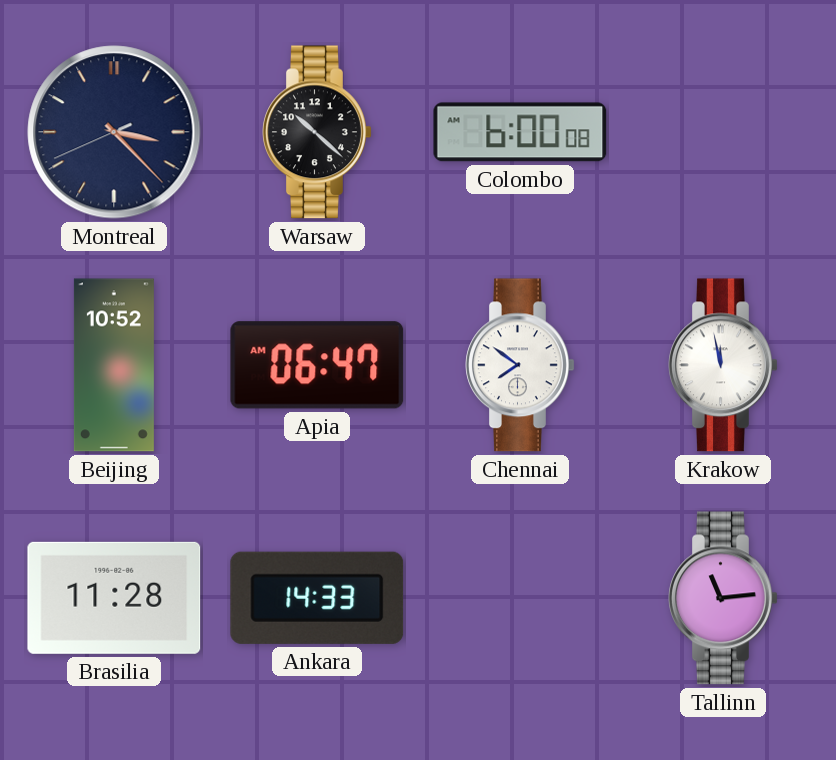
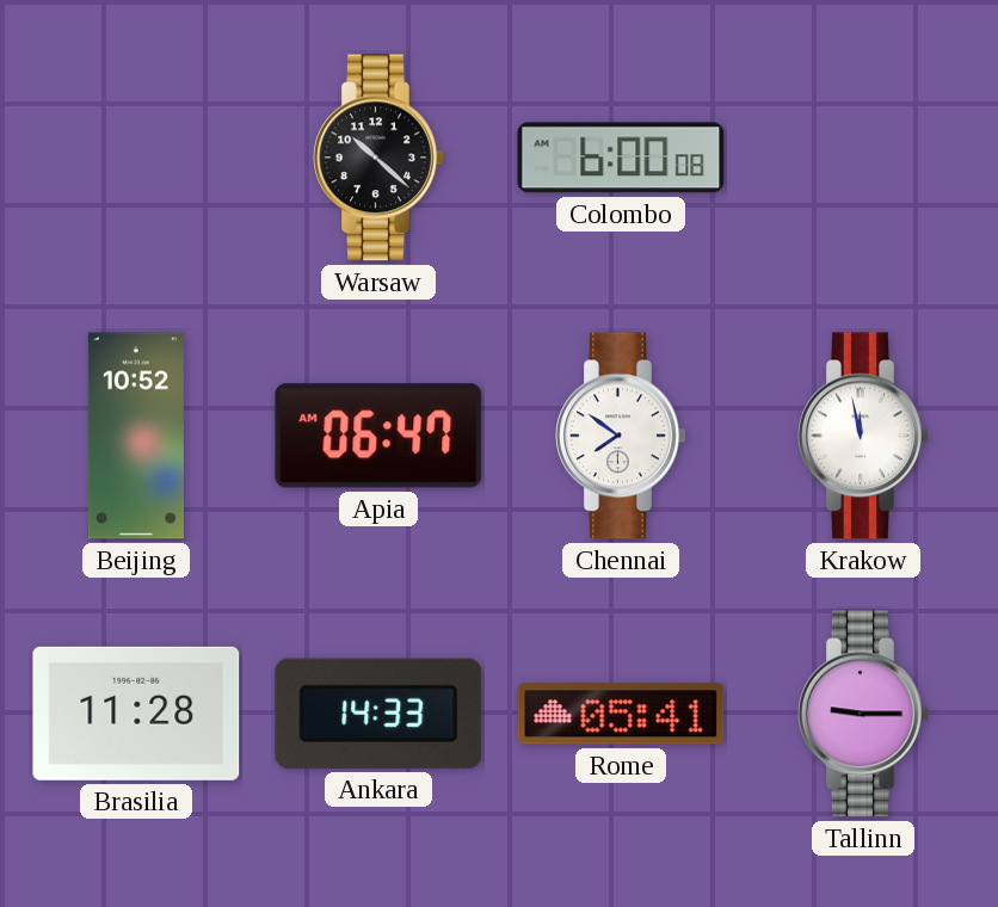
Montreal: 3:22 -> none
Rome: none -> 05:41
Tallinn: 11:14 -> 9:15
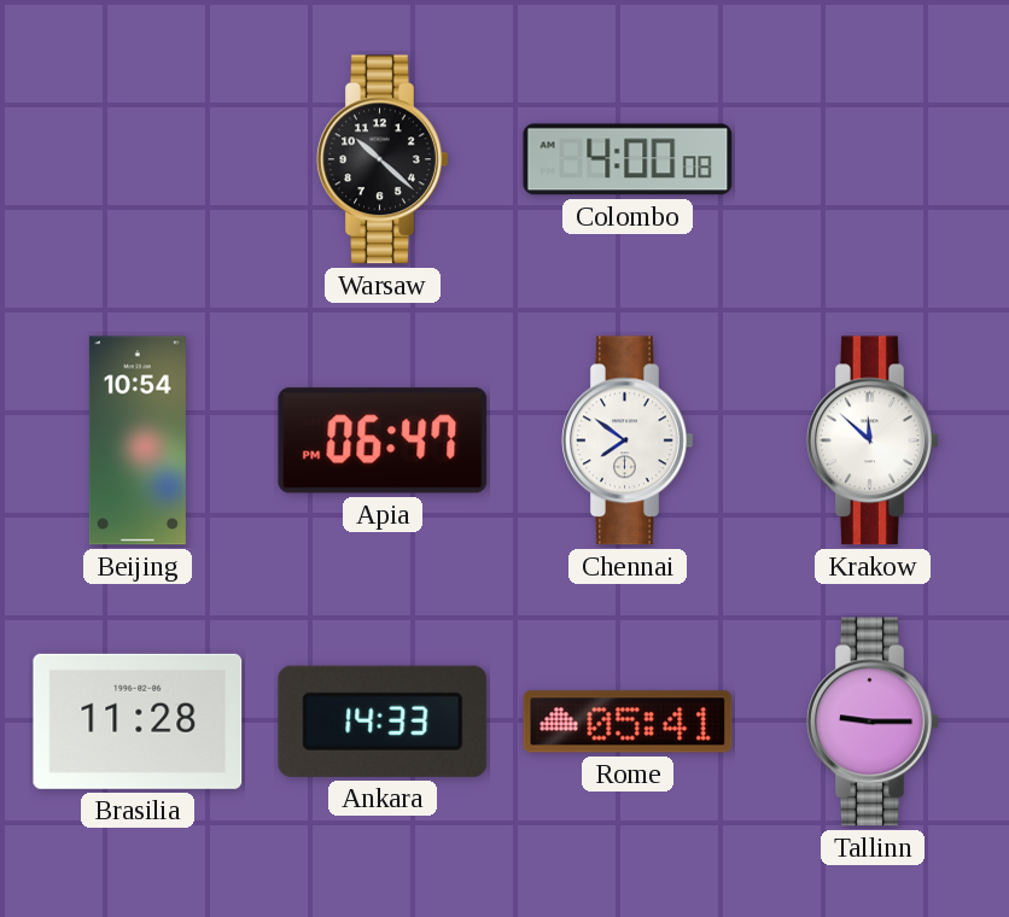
Colombo: 6:00 -> 4:00
Beijing: 10:52 -> 10:54
Apia: 06:47 AM -> 06:47 PM
Krakow: 11:58 -> 11:52
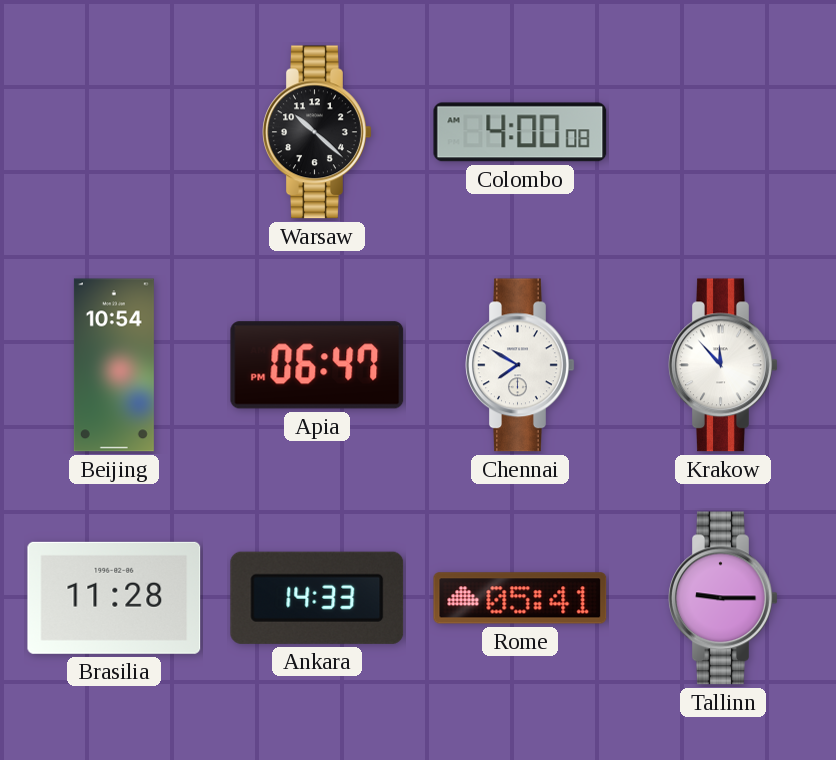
Chennai: 7:51 -> 7:50
Krakow: 11:52 -> 11:53
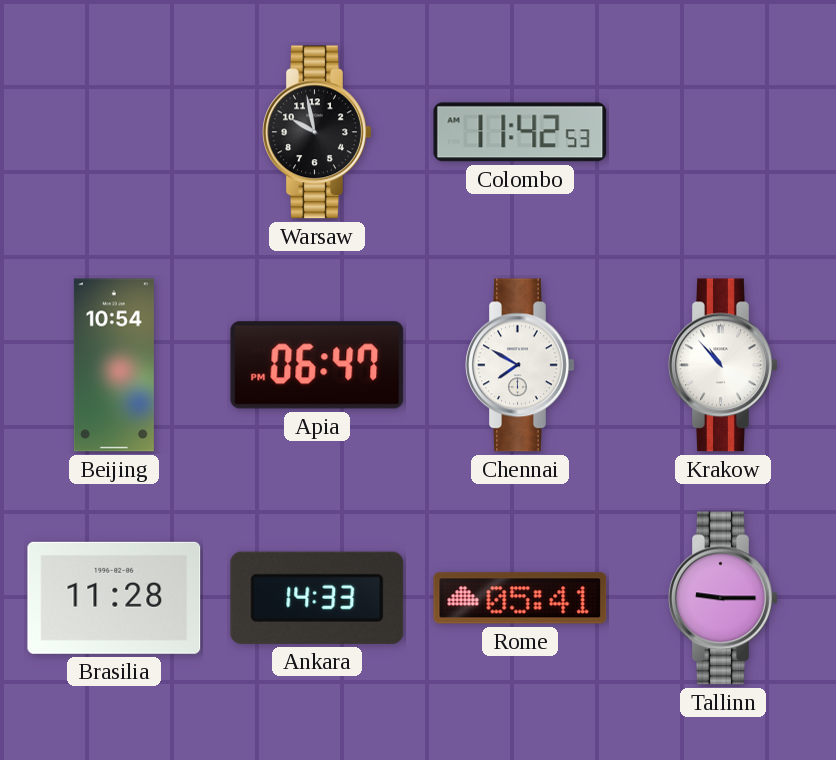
Warsaw: 10:22 -> 9:58
Colombo: 4:00 -> 11:42
Krakow: 11:53 -> 10:53
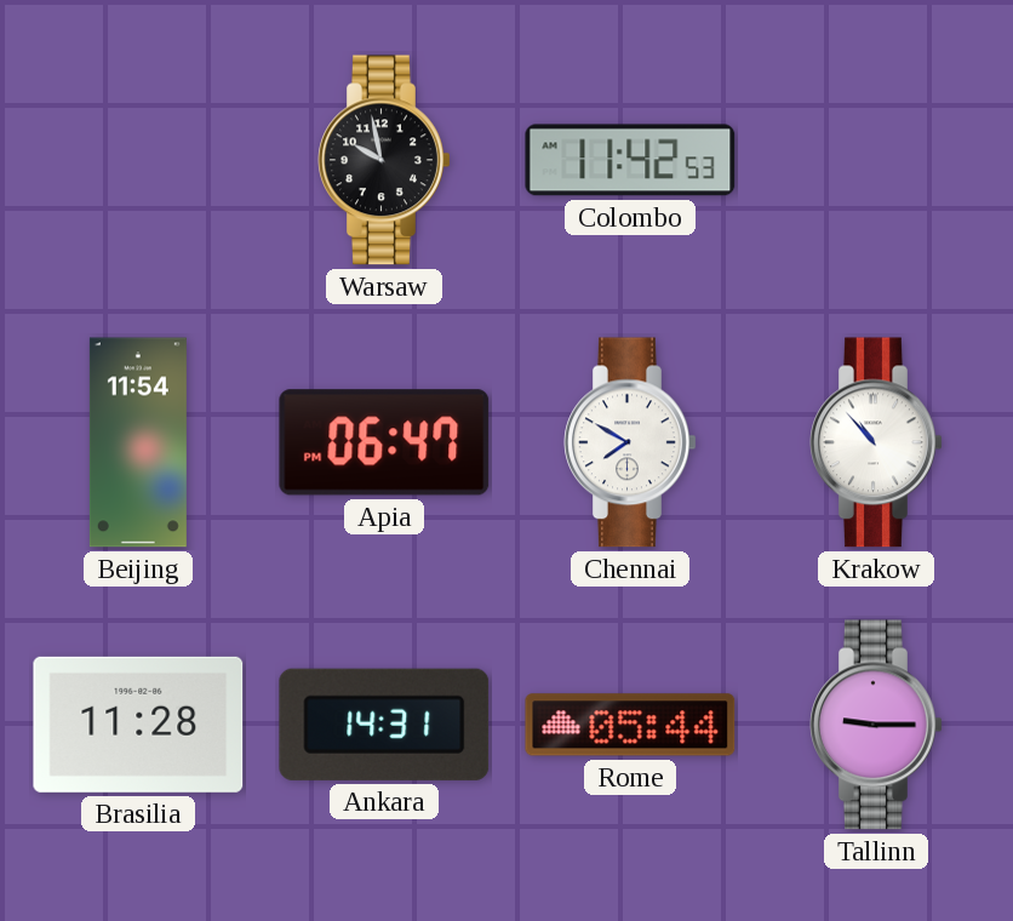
Beijing: 10:54 -> 11:54
Ankara: 14:33 -> 14:31
Rome: 05:41 -> 05:44
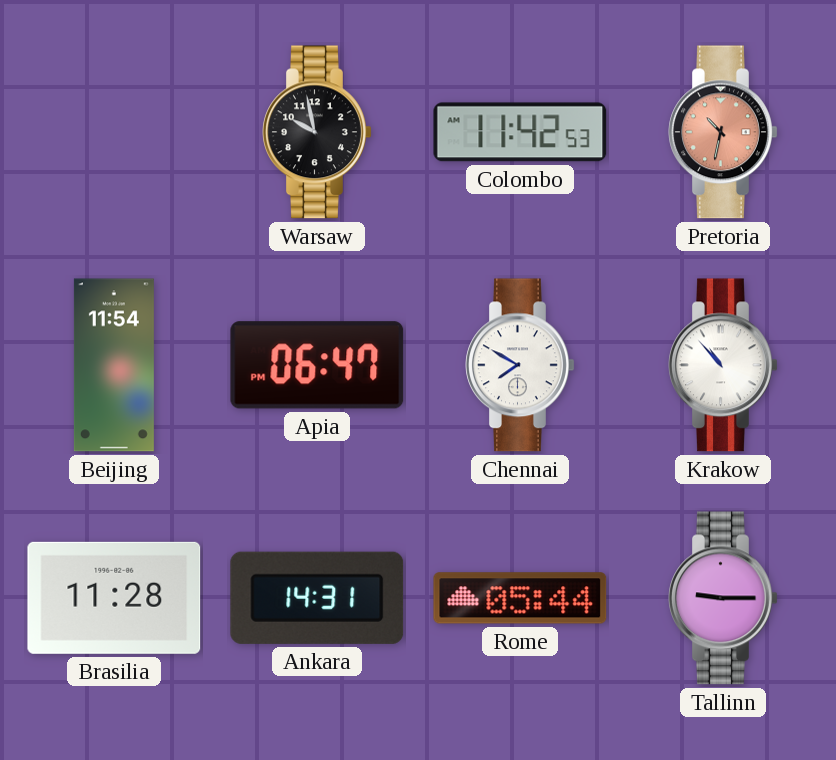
Pretoria: none -> 10:32
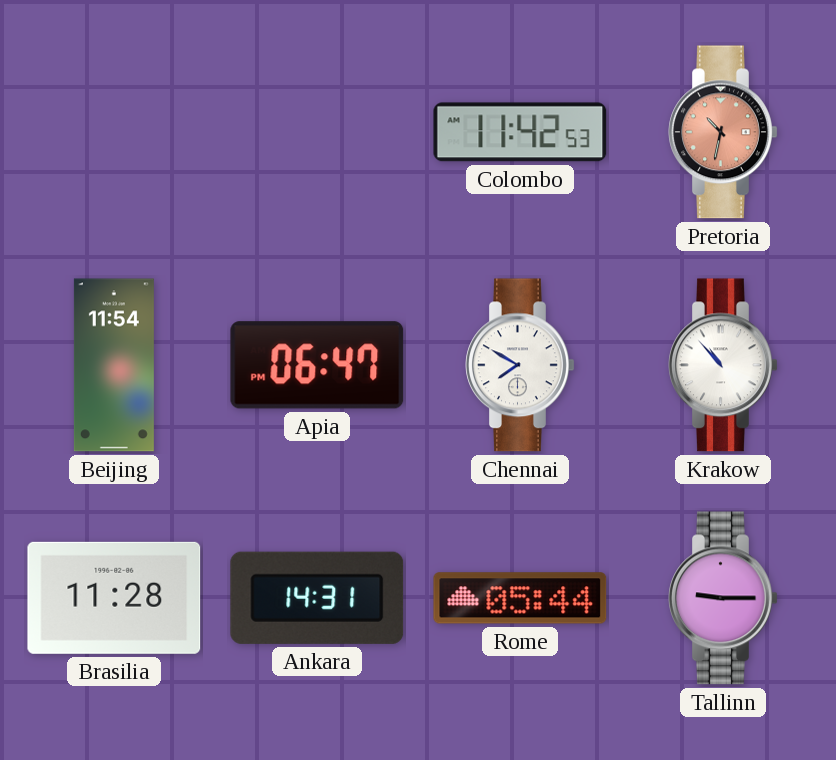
Warsaw: 9:58 -> none
